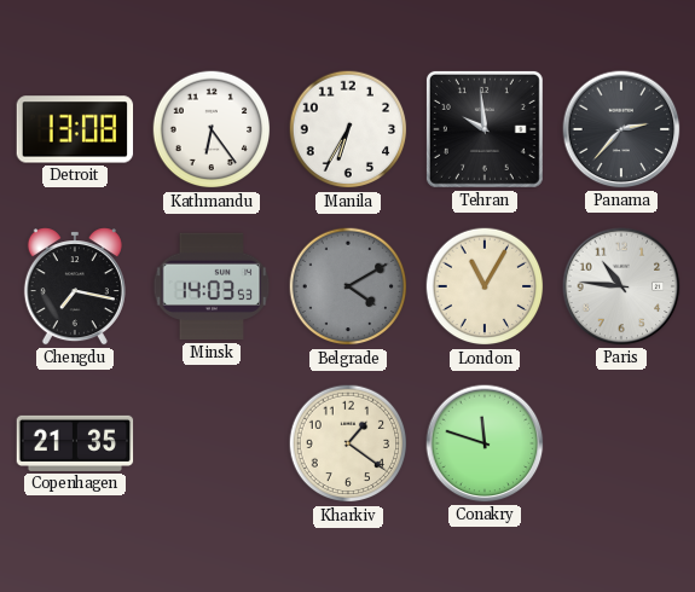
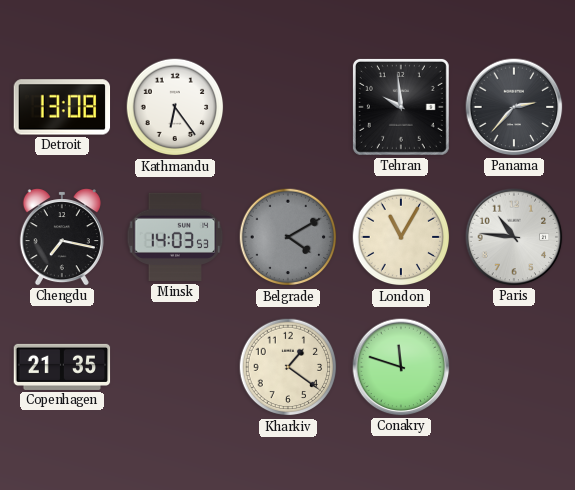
Manila: 6:35 -> none
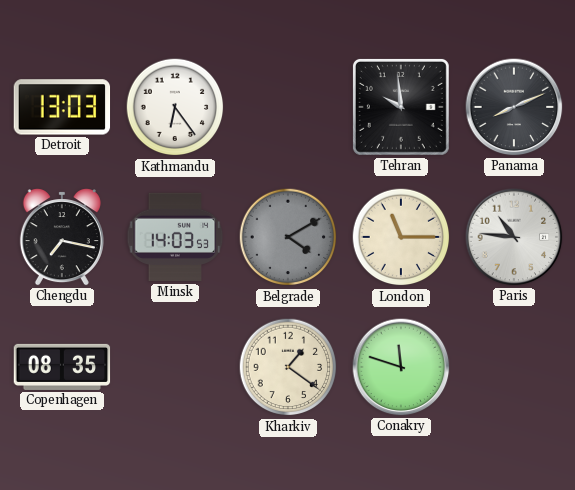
Detroit: 13:08 -> 13:03
Panama: 2:37 -> 8:11
London: 11:05 -> 11:15
Copenhagen: 21:35 -> 08:35
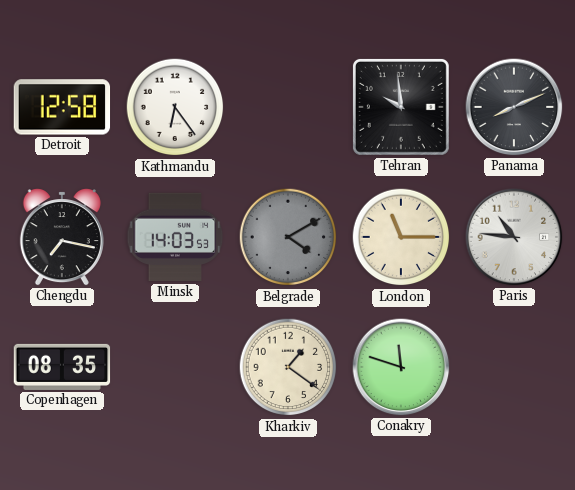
Detroit: 13:03 -> 12:58
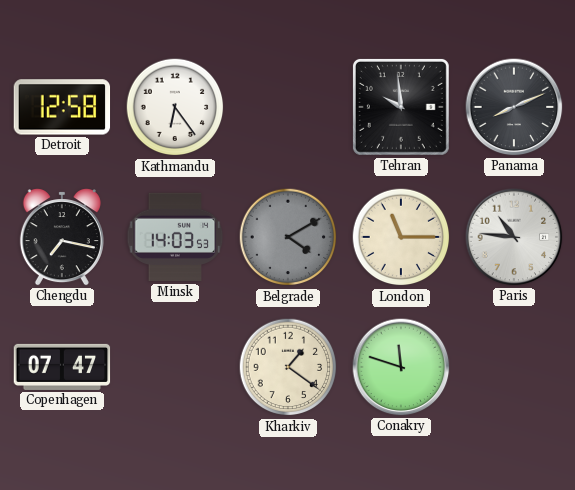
Copenhagen: 08:35 -> 07:47
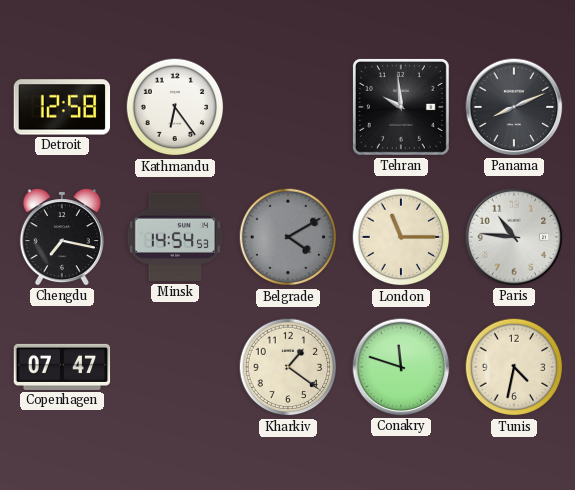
Minsk: 14:03 -> 14:54
Tunis: none -> 4:32
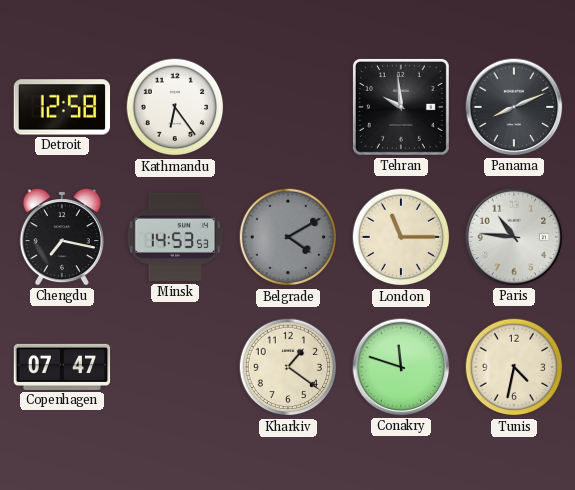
Minsk: 14:54 -> 14:53
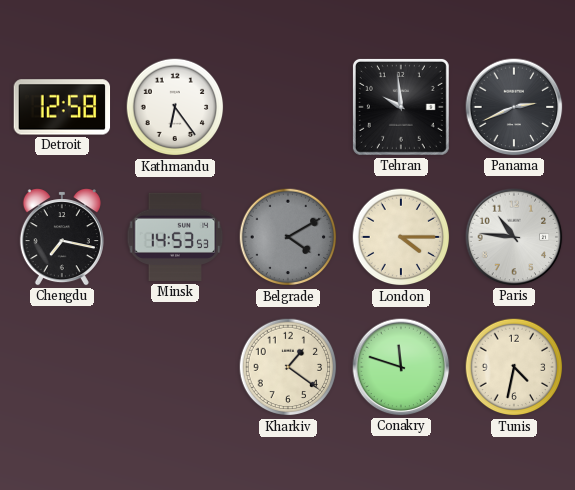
Panama: 8:11 -> 2:41
London: 11:15 -> 4:15
Copenhagen: 07:47 -> none
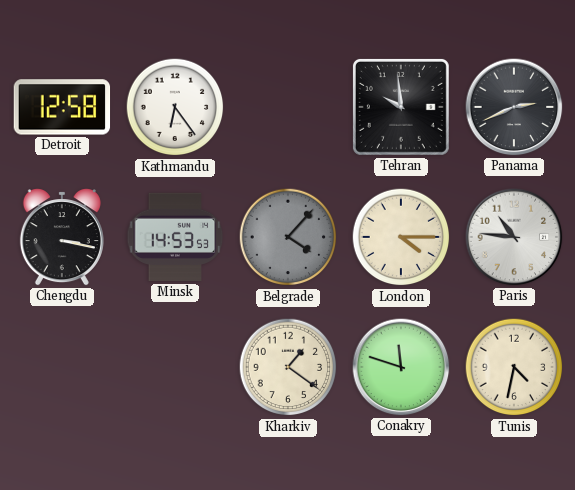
Chengdu: 7:17 -> 3:17
Belgrade: 4:10 -> 4:07
